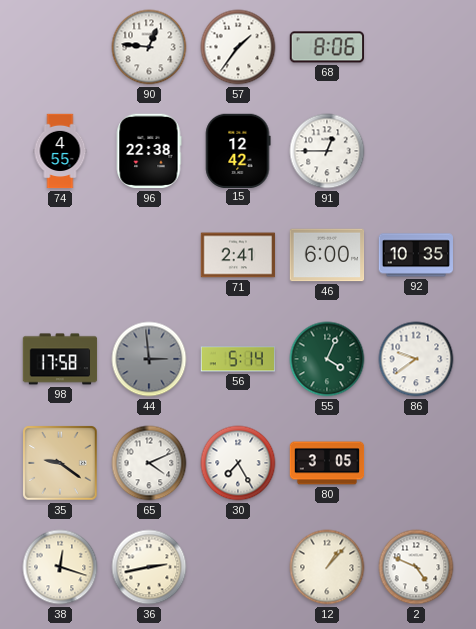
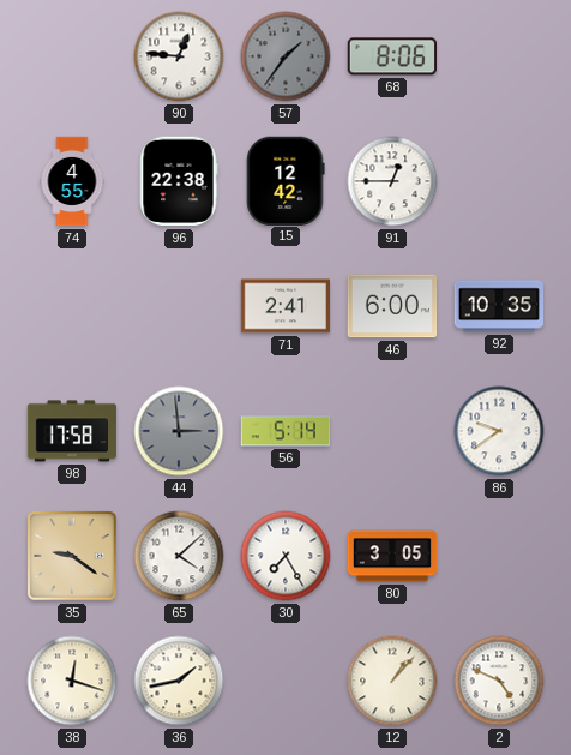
57 dial: white -> grey
55: 4:04 -> none
65: 4:11 -> 4:08
36: 2:43 -> 1:43
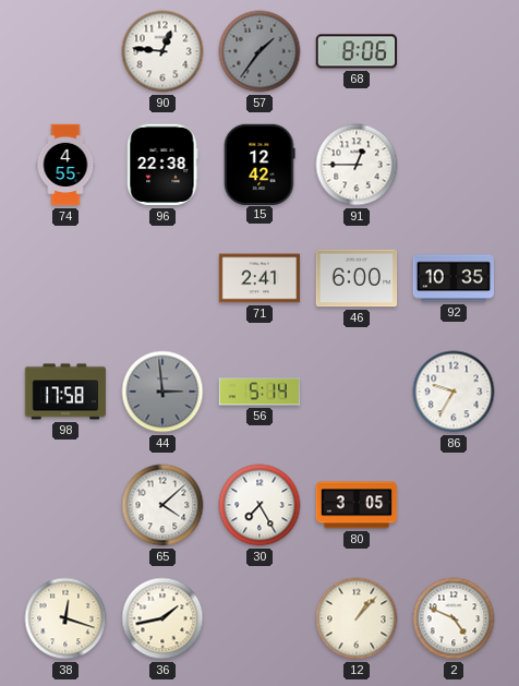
86: 9:39 -> 9:35
35: 9:21 -> none
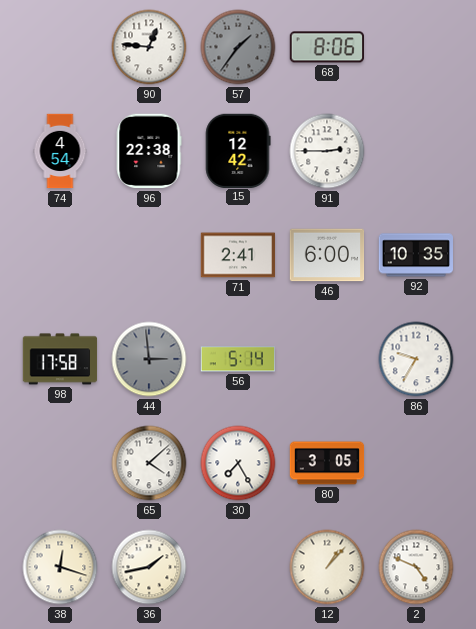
74: 4:55 -> 4:54
91: 12:45 -> 2:45
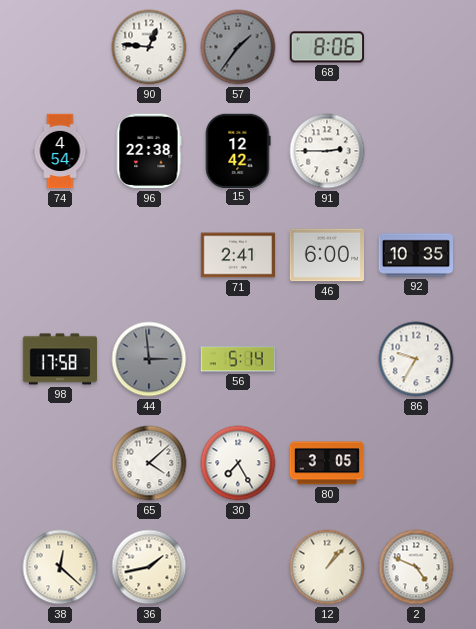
38: 12:18 -> 12:22
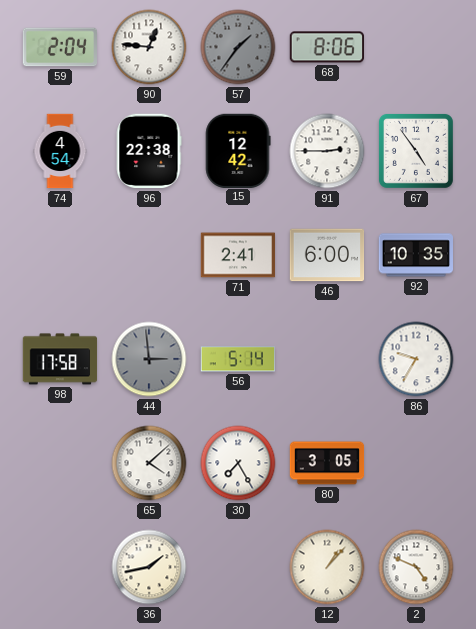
59: none -> 2:04
67: none -> 4:54
38: 12:22 -> none
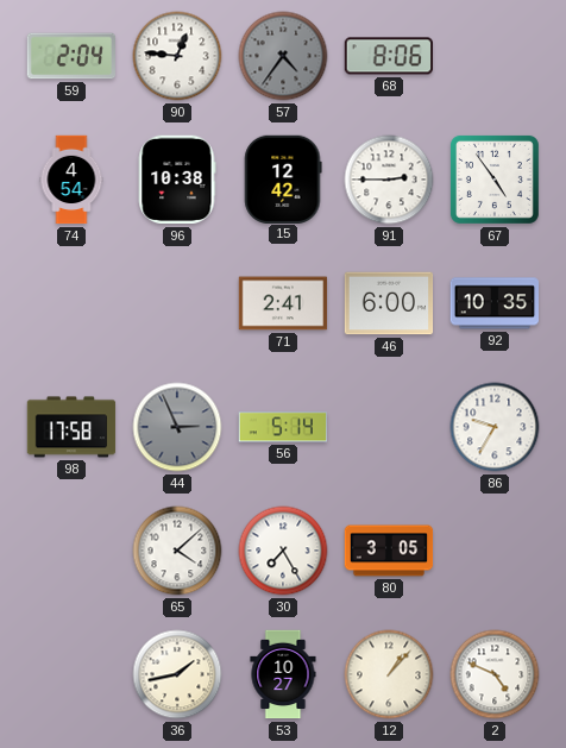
57: 1:36 -> 4:36
96: 22:38 -> 10:38
44: 2:59 -> 2:56
53: none -> 10:27
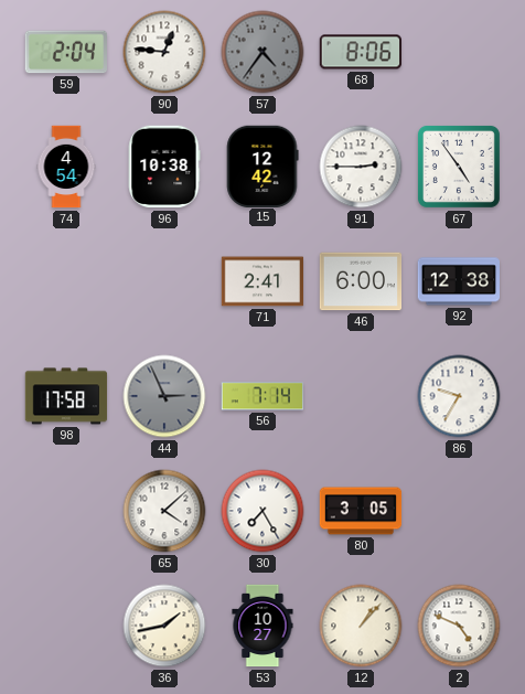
92: 10:35 -> 12:38
56: 5:14 -> 7:14
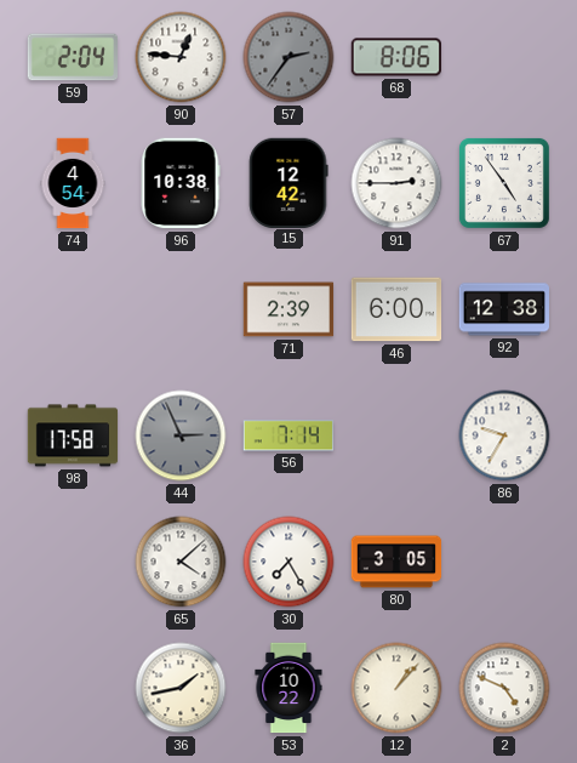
57: 4:36 -> 2:36
71: 2:41 -> 2:39
53: 10:27 -> 10:22
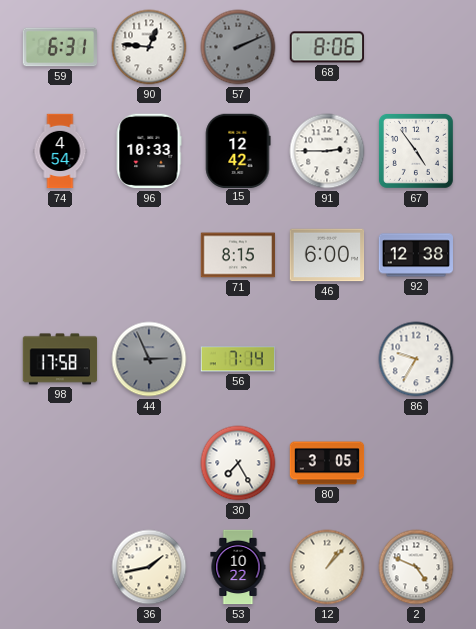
59: 2:04 -> 6:31
57: 2:36 -> 2:11
96: 10:38 -> 10:33
71: 2:39 -> 8:15
65: 4:08 -> none
